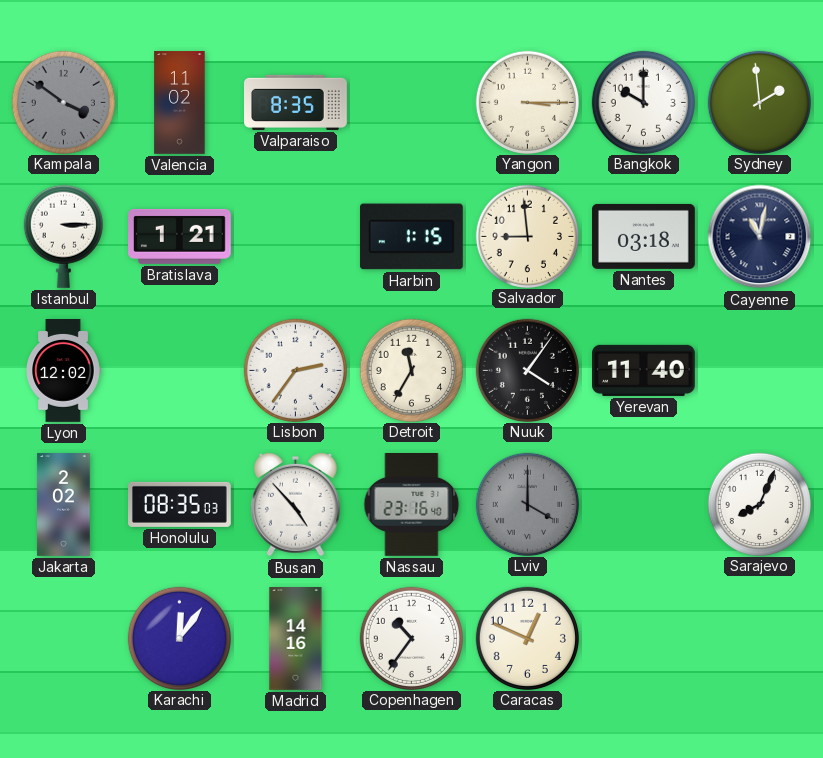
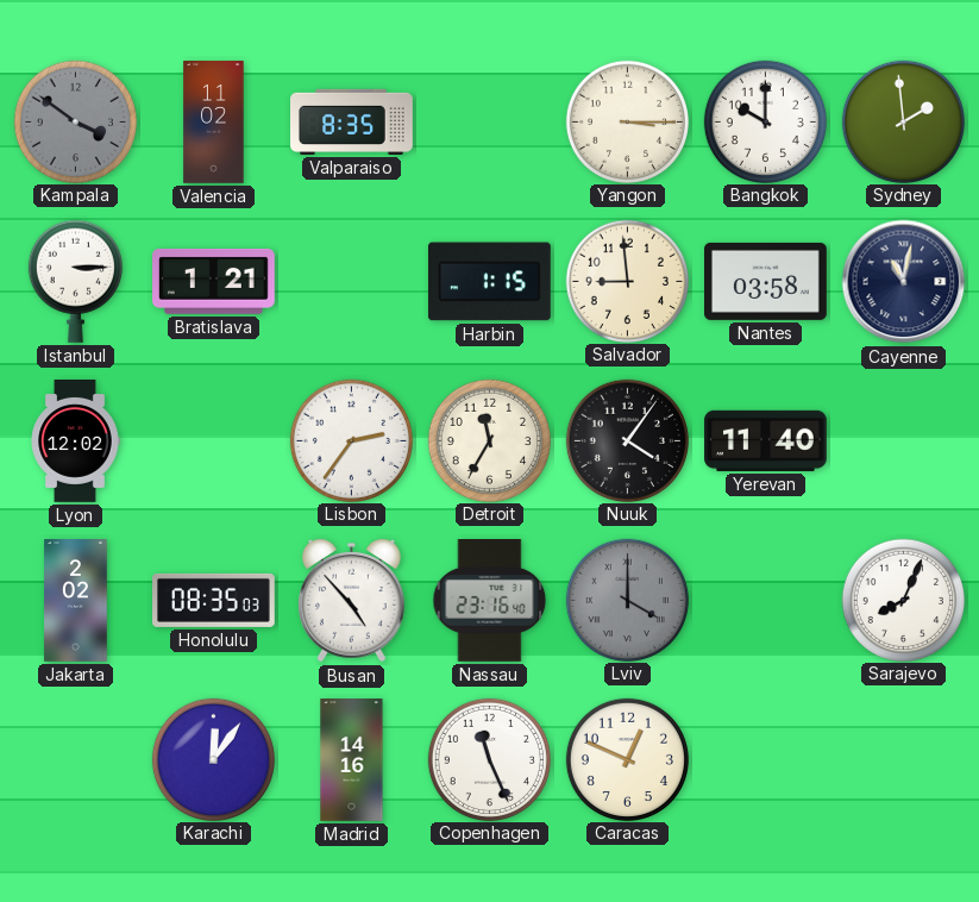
Nantes: 03:18 -> 03:58
Copenhagen: 10:36 -> 11:26
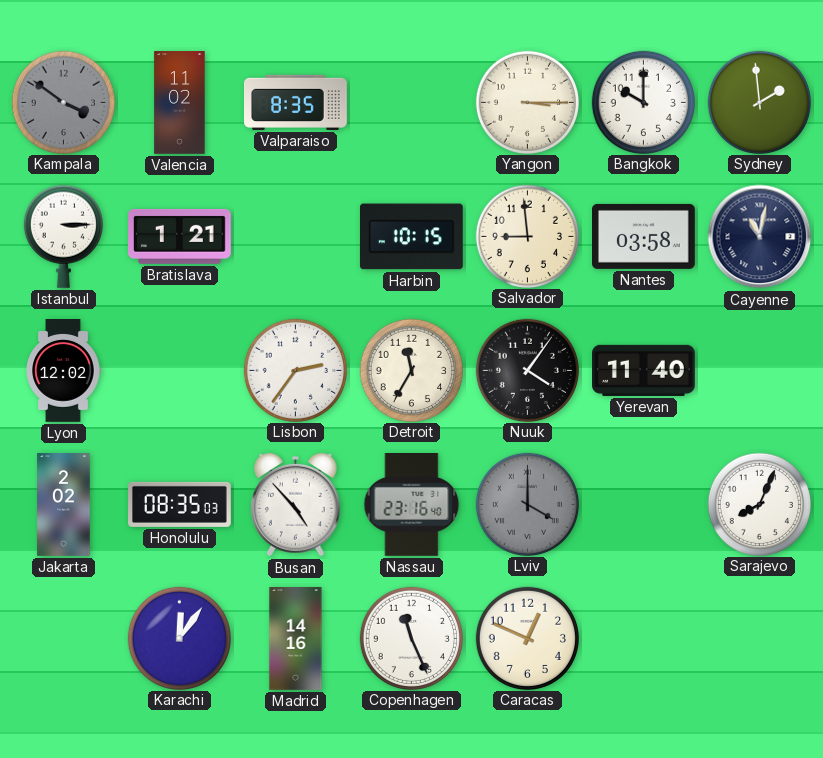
Harbin: 1:15 -> 10:15
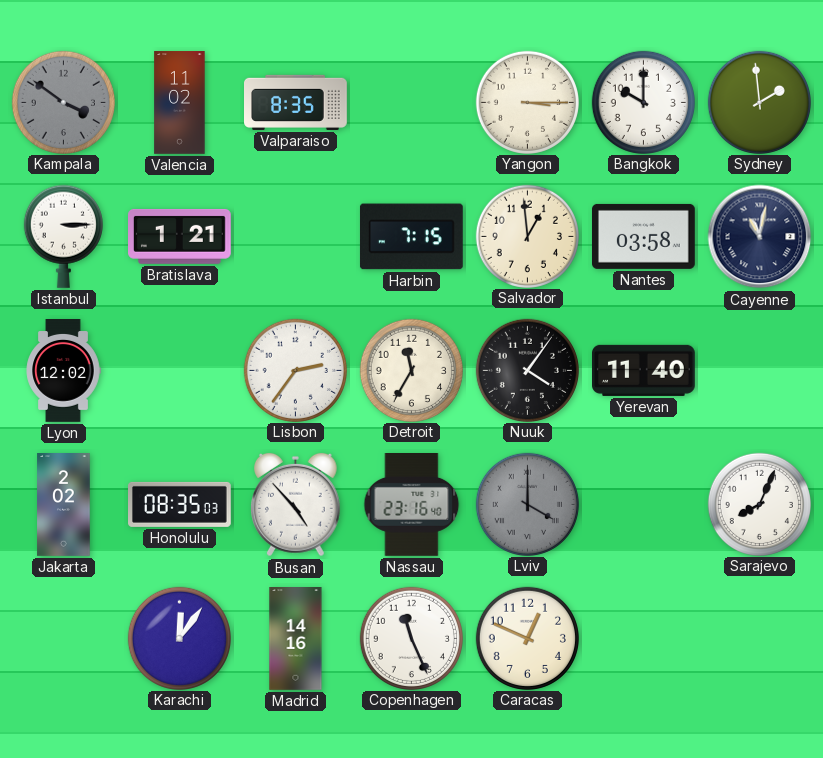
Harbin: 10:15 -> 7:15
Salvador: 8:59 -> 12:59
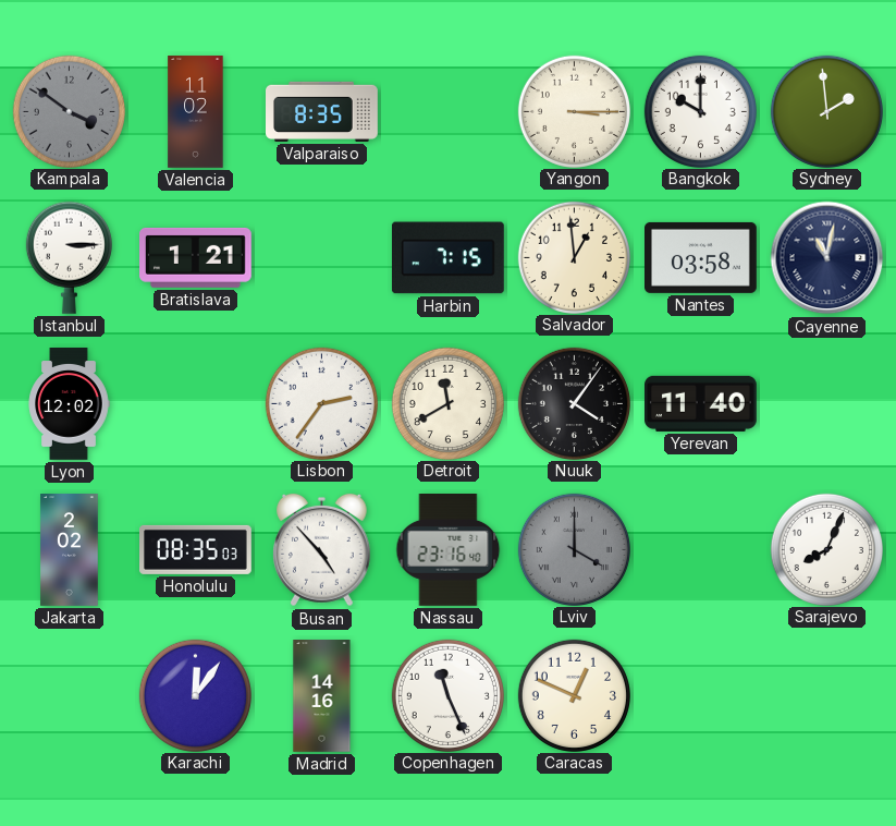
Detroit: 11:35 -> 11:40
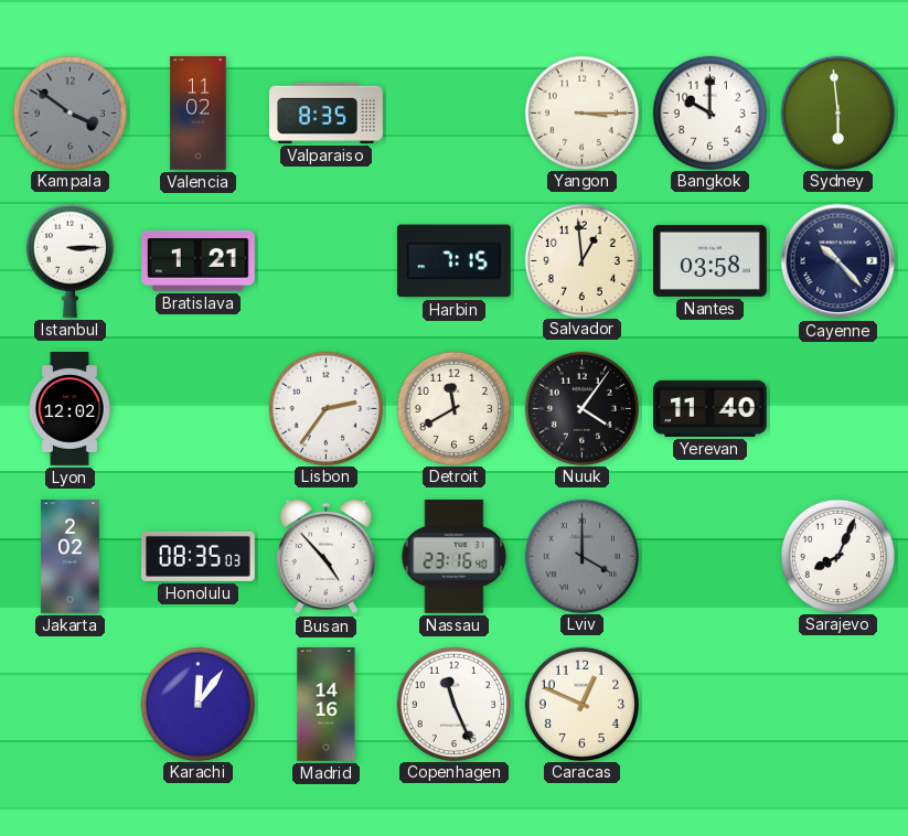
Sydney: 1:59 -> 5:59
Cayenne: 11:02 -> 10:23
